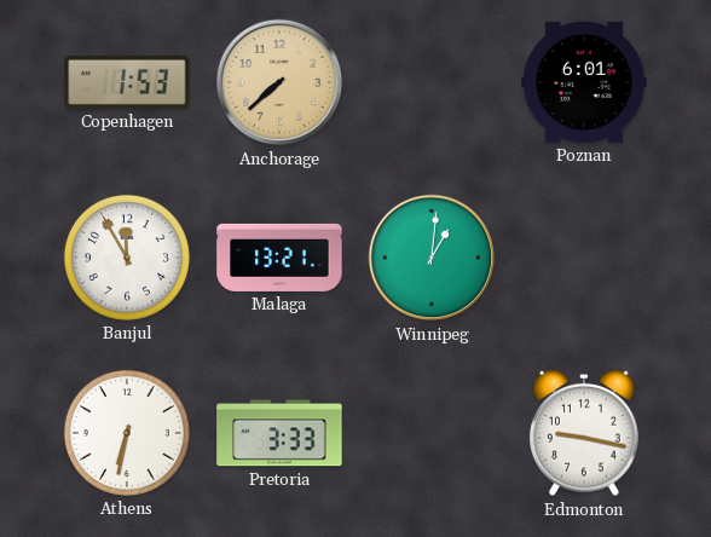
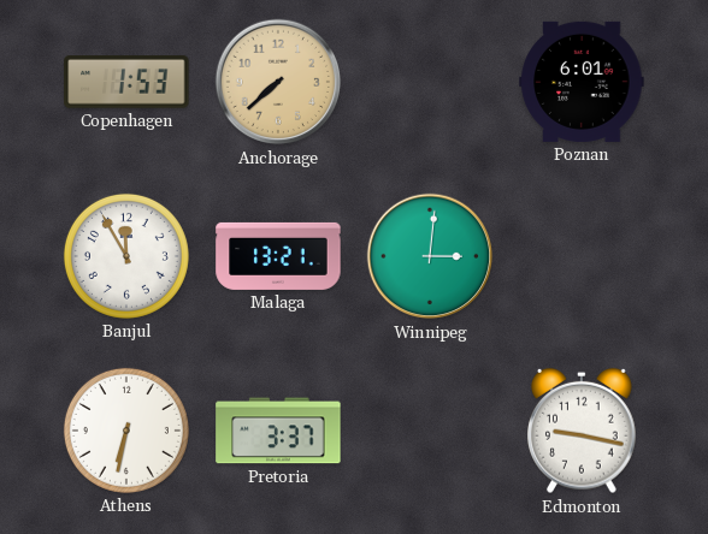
Winnipeg: 1:01 -> 3:01
Pretoria: 3:33 -> 3:37
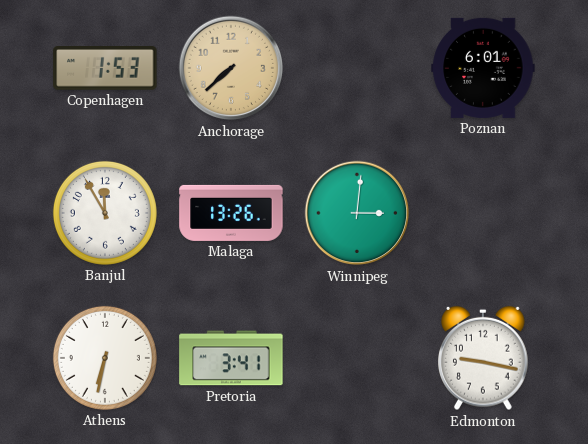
Malaga: 13:21 -> 13:26
Pretoria: 3:37 -> 3:41
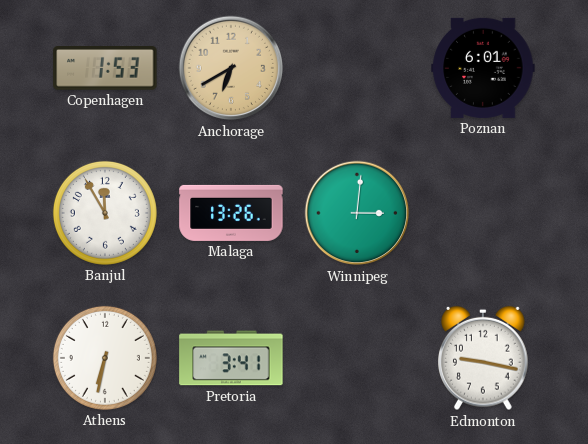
Anchorage: 7:38 -> 6:40
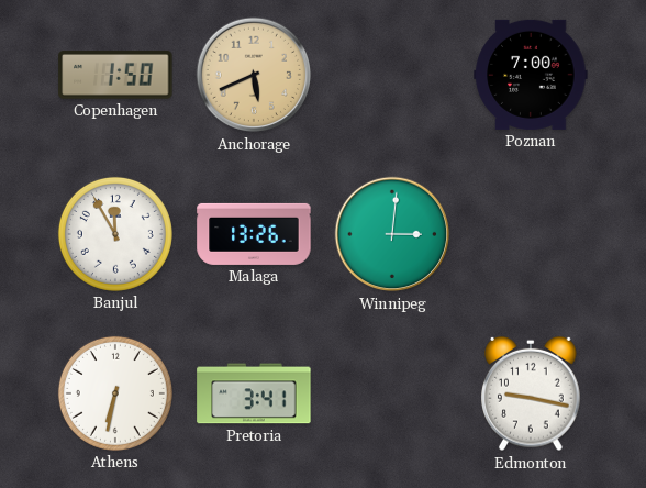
Copenhagen: 1:53 -> 1:50
Anchorage: 6:40 -> 5:41
Poznan: 6:01 -> 7:00
